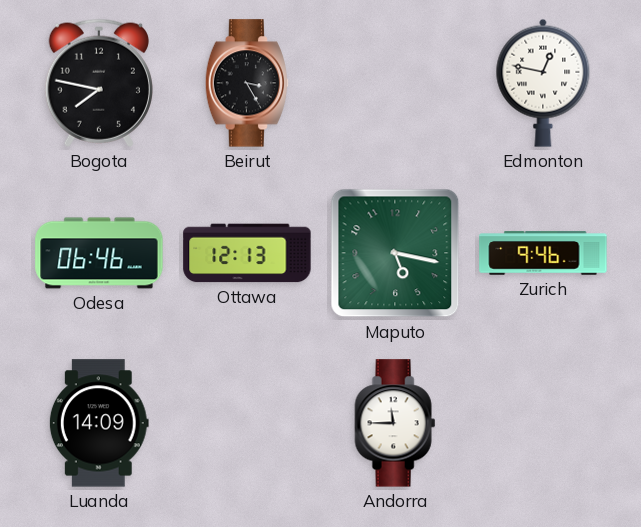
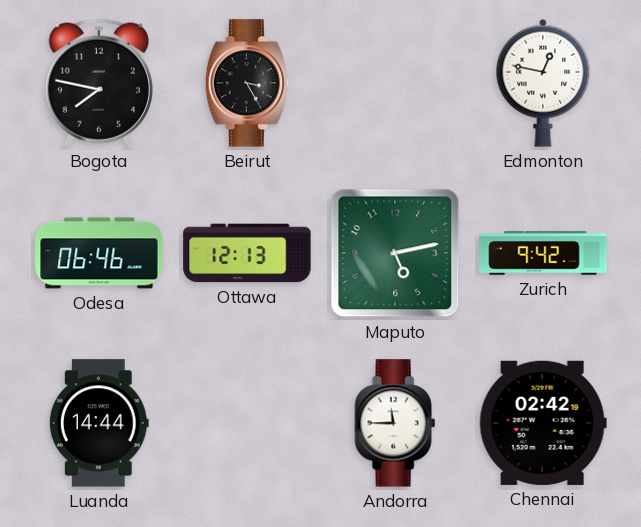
Maputo: 5:17 -> 5:13
Zurich: 9:46 -> 9:42
Luanda: 14:09 -> 14:44
Chennai: none -> 02:42
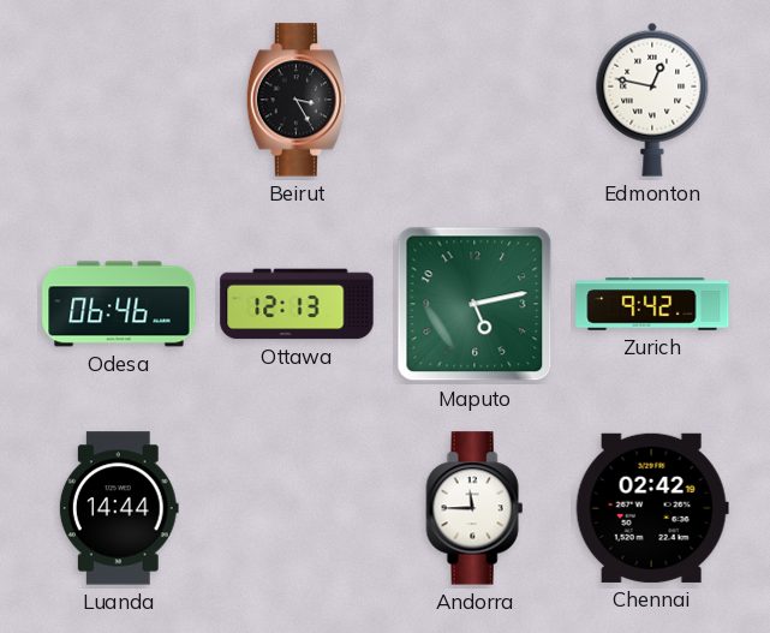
Bogota: 7:47 -> none
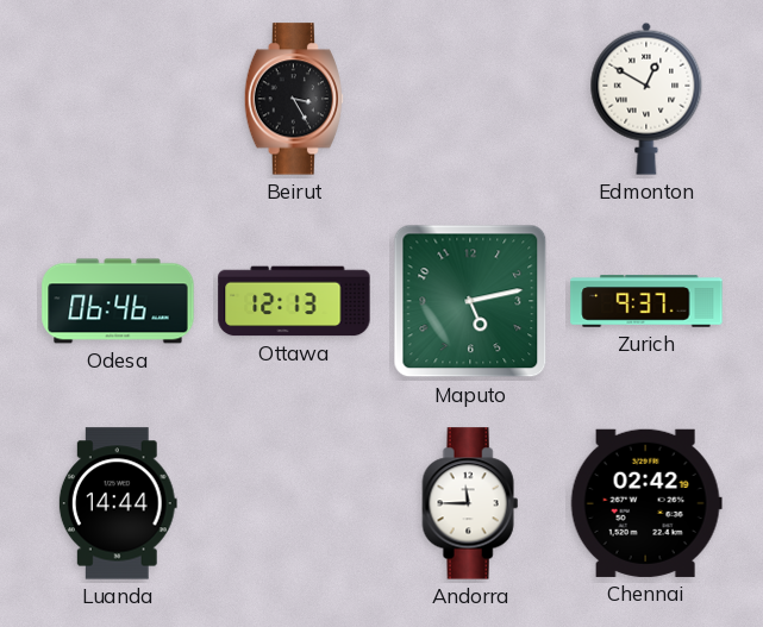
Edmonton: 12:47 -> 12:50
Zurich: 9:42 -> 9:37
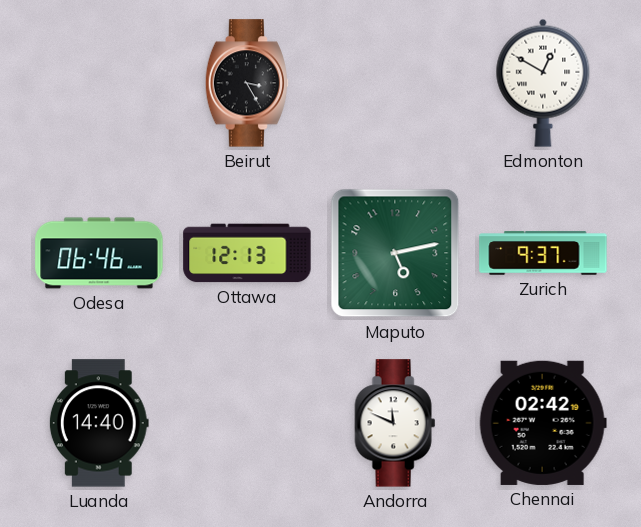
Luanda: 14:44 -> 14:40
Andorra: 11:45 -> 11:49
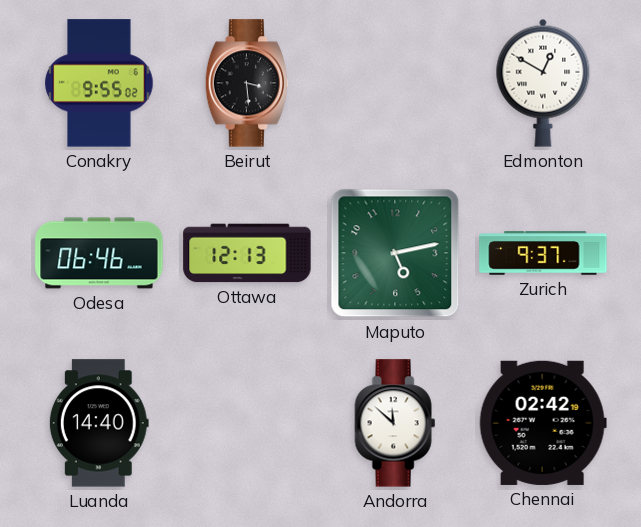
Conakry: none -> 9:55
Beirut: 3:25 -> 3:29
Andorra: 11:49 -> 11:52
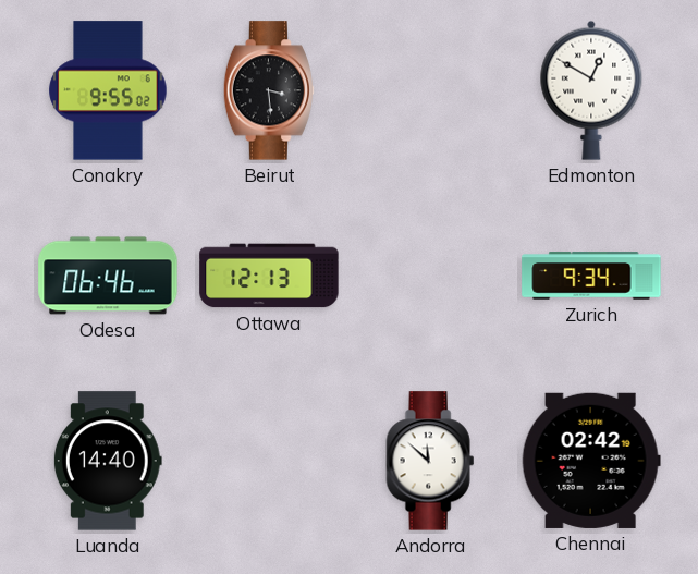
Maputo: 5:13 -> none
Zurich: 9:37 -> 9:34
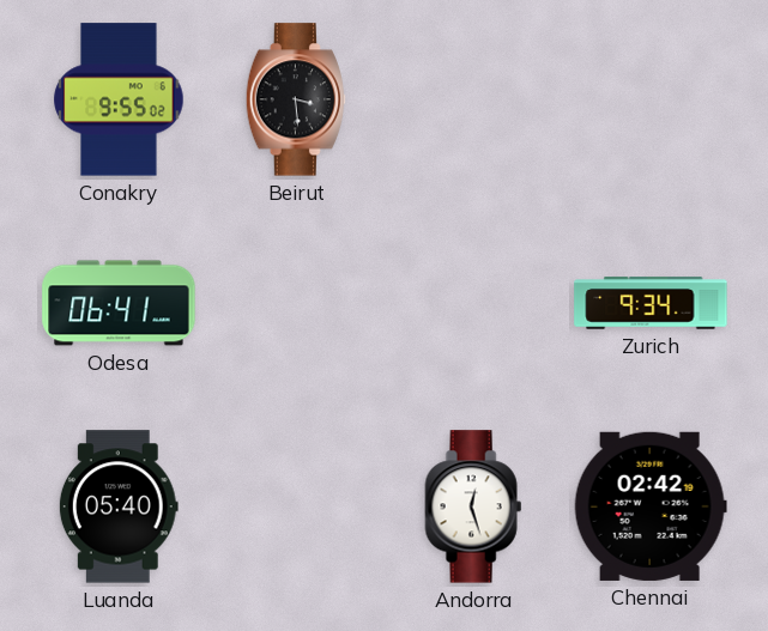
Edmonton: 12:50 -> none
Odesa: 06:46 -> 06:41
Ottawa: 12:13 -> none
Luanda: 14:40 -> 05:40
Andorra: 11:52 -> 12:27
